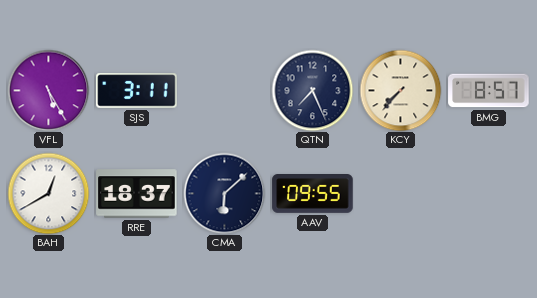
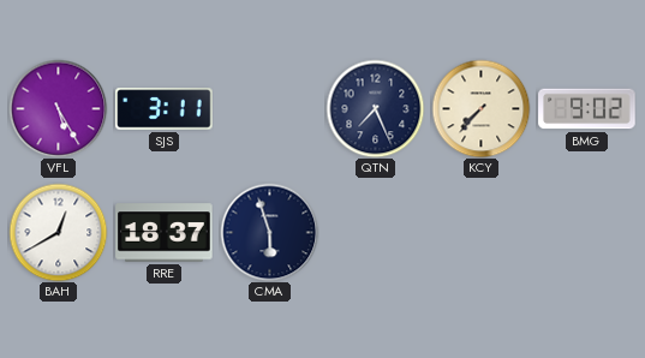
BMG: 8:57 -> 9:02
CMA: 6:08 -> 5:57
AAV: 09:55 -> none
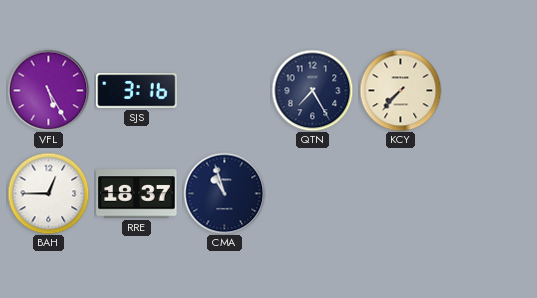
SJS: 3:11 -> 3:16
QTN: 7:26 -> 7:25
BMG: 9:02 -> none
BAH: 12:40 -> 12:45
CMA: 5:57 -> 10:57
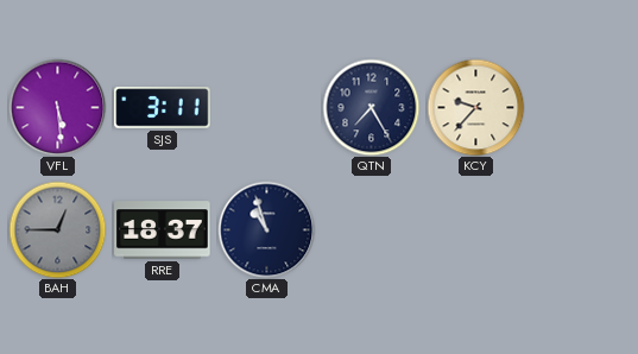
VFL: 5:25 -> 5:29
SJS: 3:16 -> 3:11
KCY: 7:37 -> 9:37
BAH dial: white -> grey
